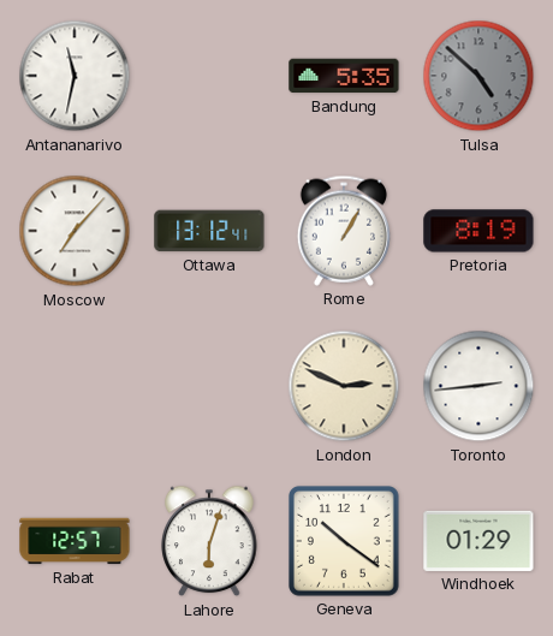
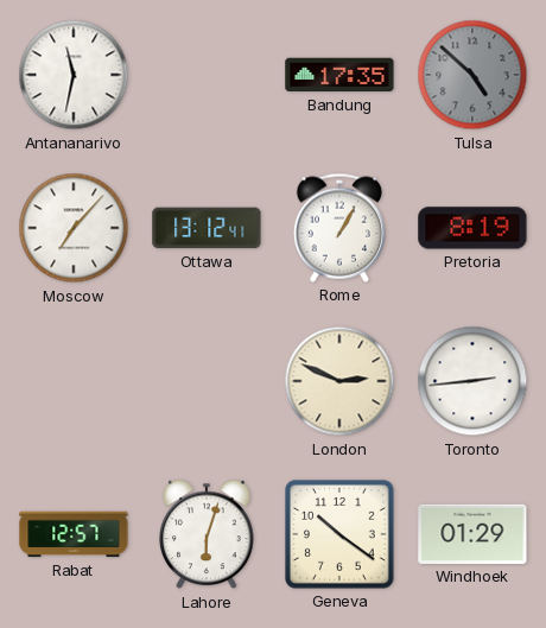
Bandung: 5:35 -> 17:35
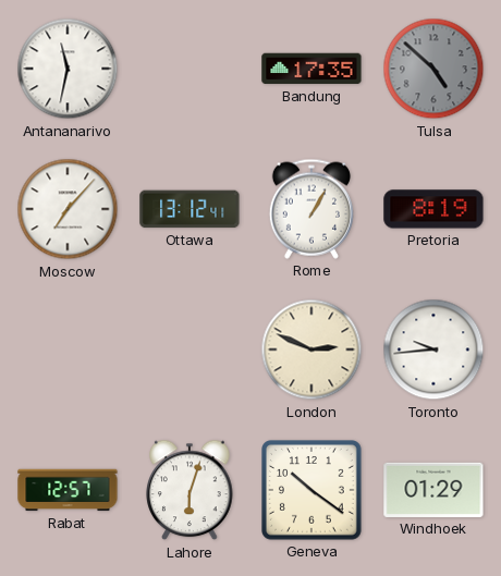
Toronto: 2:44 -> 9:44
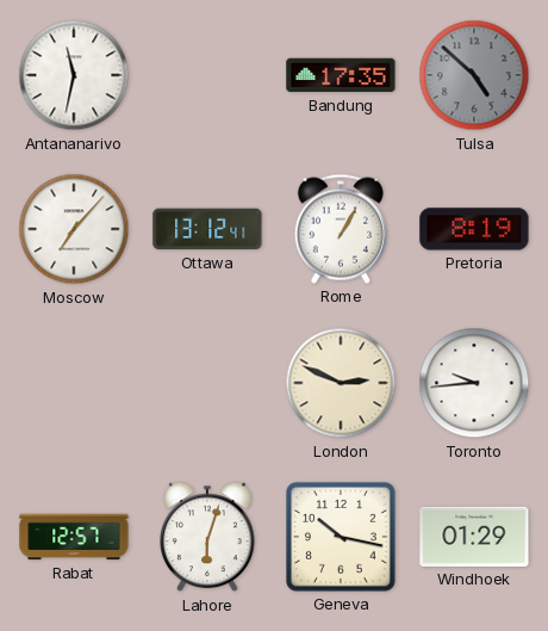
Geneva: 10:21 -> 10:17
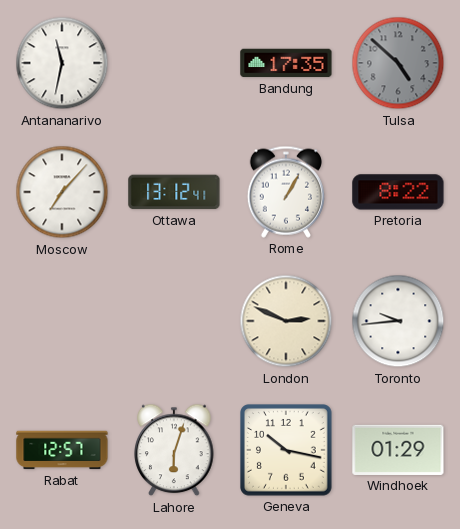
Pretoria: 8:19 -> 8:22
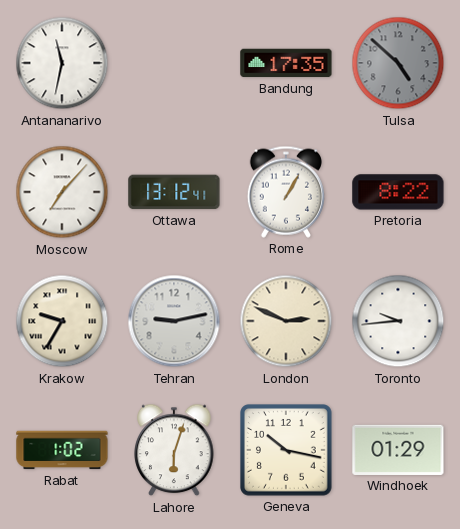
Krakow: none -> 9:35
Tehran: none -> 9:13
Rabat: 12:57 -> 1:02
